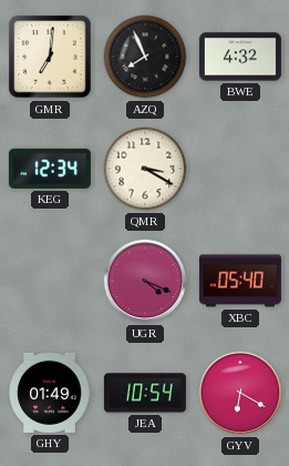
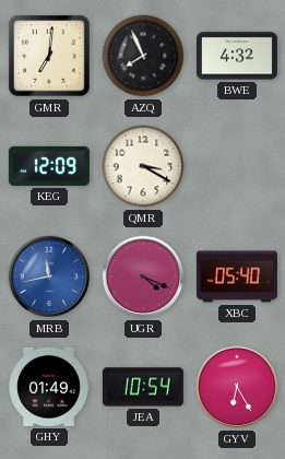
KEG: 12:34 -> 12:09
MRB: none -> 11:43
GYV: 6:20 -> 6:25
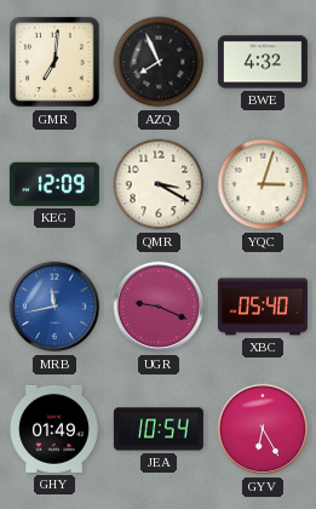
YQC: none -> 3:03
UGR: 4:19 -> 9:19
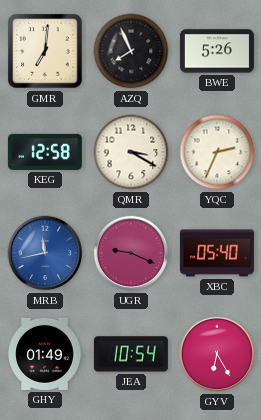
BWE: 4:32 -> 5:26
KEG: 12:09 -> 12:58
YQC: 3:03 -> 2:34
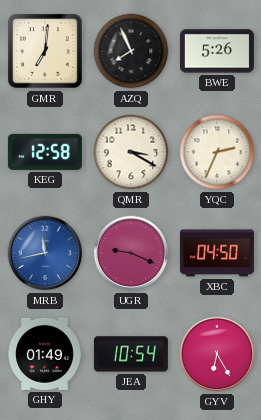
XBC: 05:40 -> 04:50
